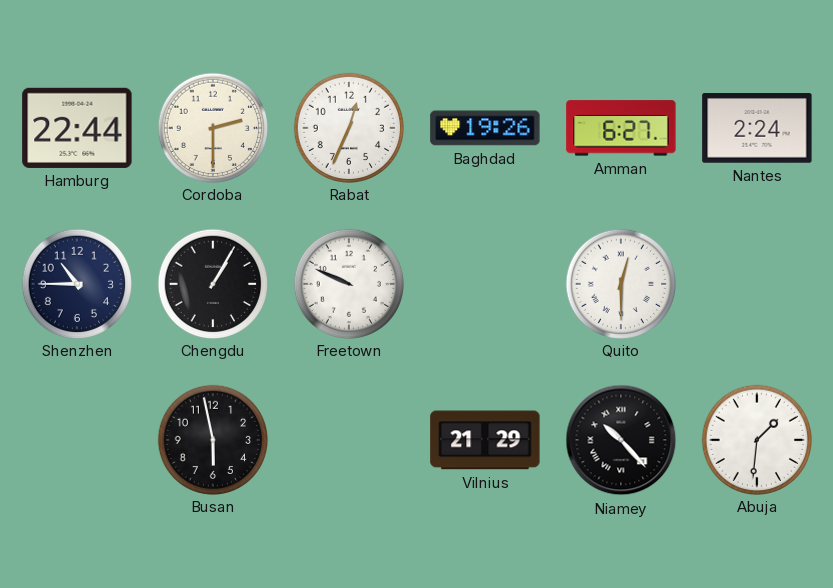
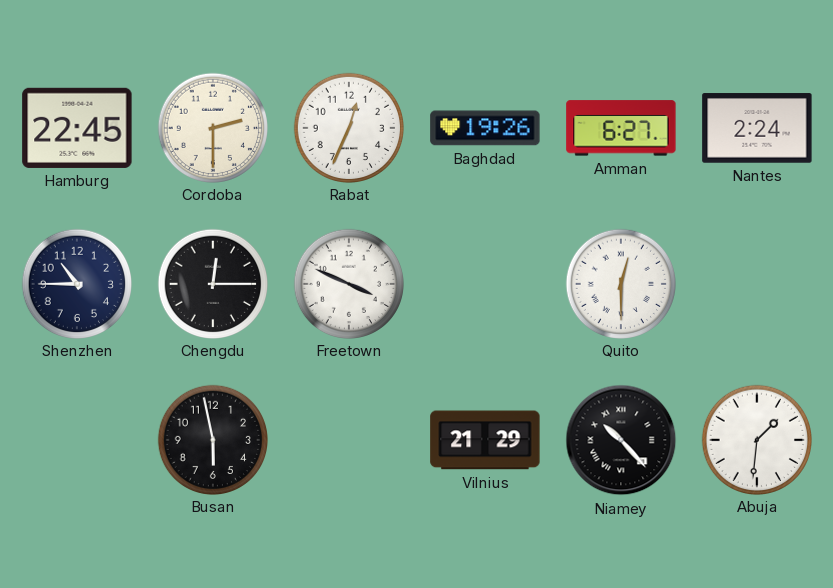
Hamburg: 22:44 -> 22:45
Chengdu: 1:05 -> 12:15
Freetown: 9:49 -> 3:49
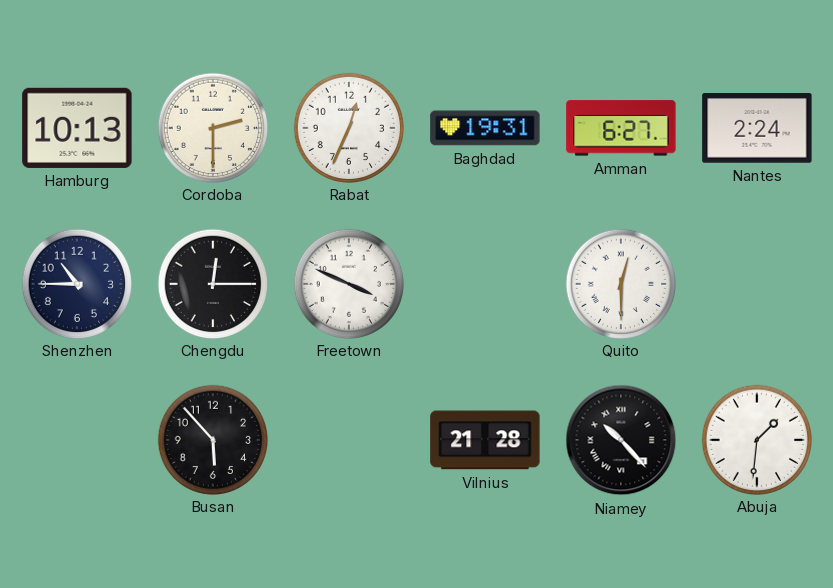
Hamburg: 22:45 -> 10:13
Baghdad: 19:26 -> 19:31
Busan: 5:58 -> 5:53
Vilnius: 21:29 -> 21:28
